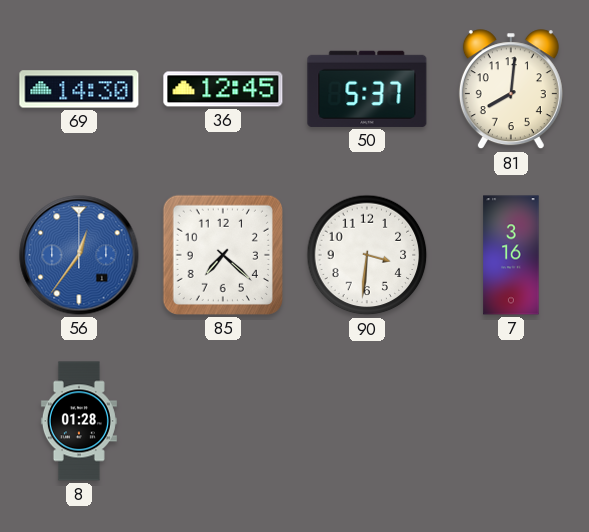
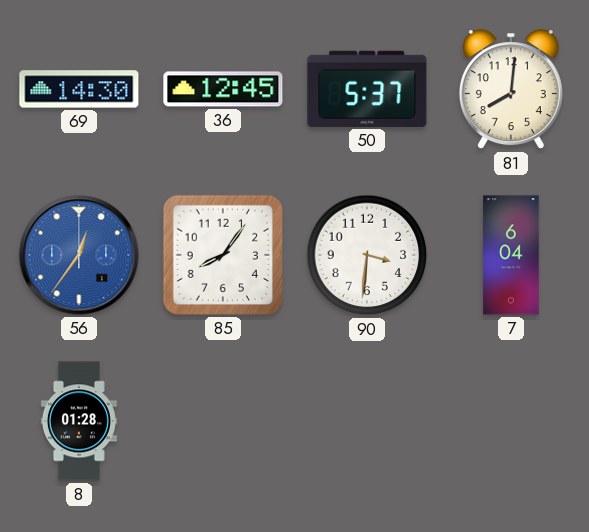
85: 7:22 -> 8:06
7: 3:16 -> 6:04
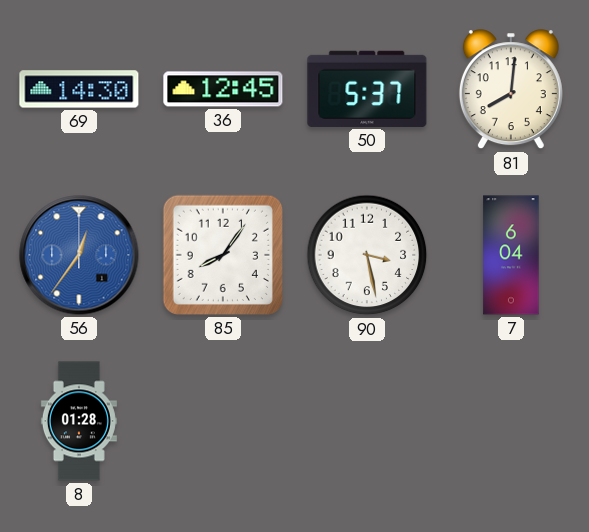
90: 3:31 -> 3:28
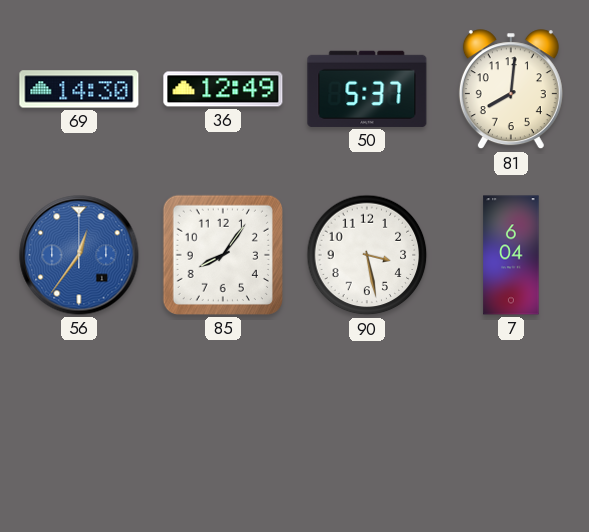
36: 12:45 -> 12:49
8: 01:28 -> none
